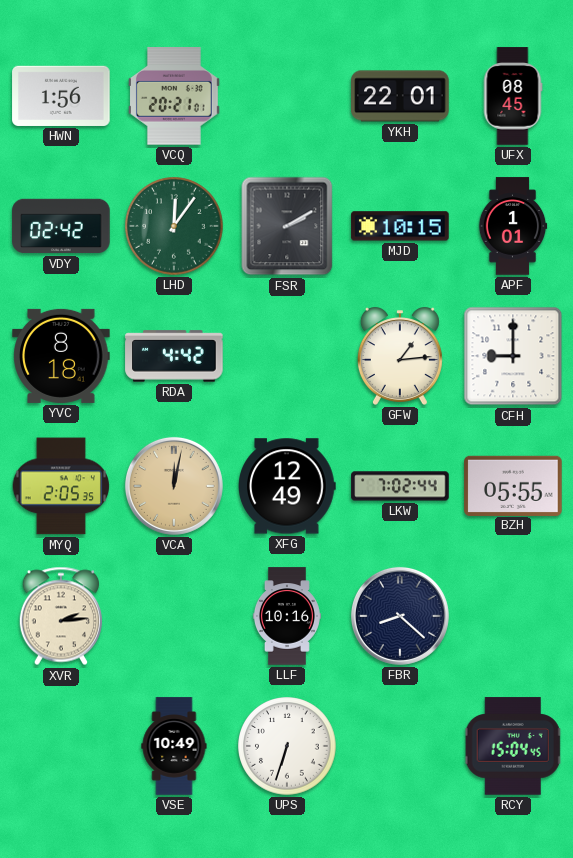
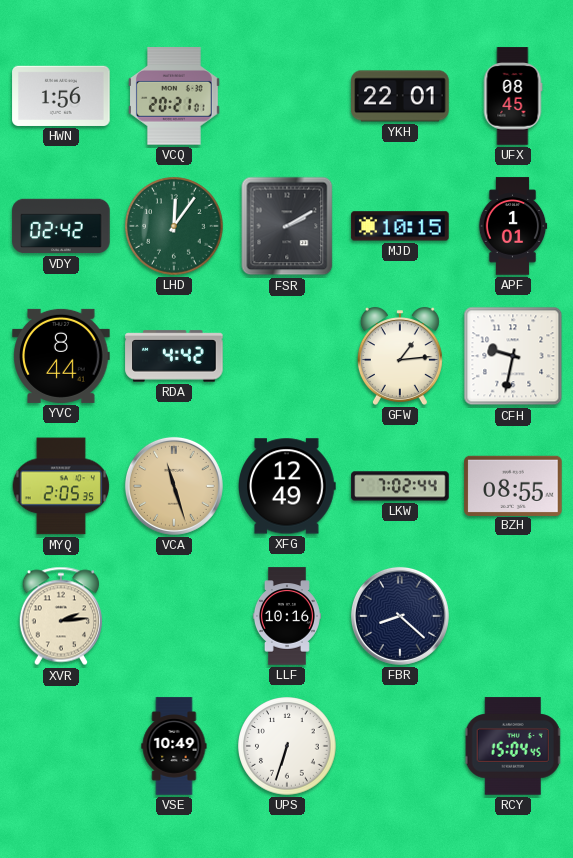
YVC: 8:18 -> 8:44
CFH: 9:00 -> 9:32
VCA: 12:02 -> 11:27
BZH: 05:55 -> 08:55
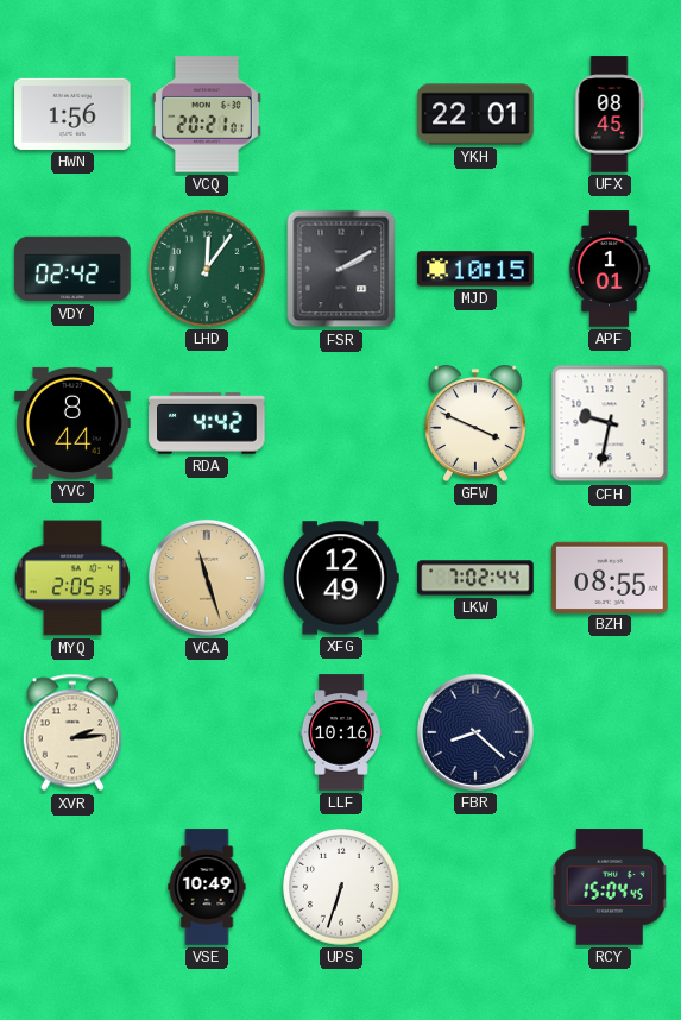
GFW: 1:14 -> 3:49
